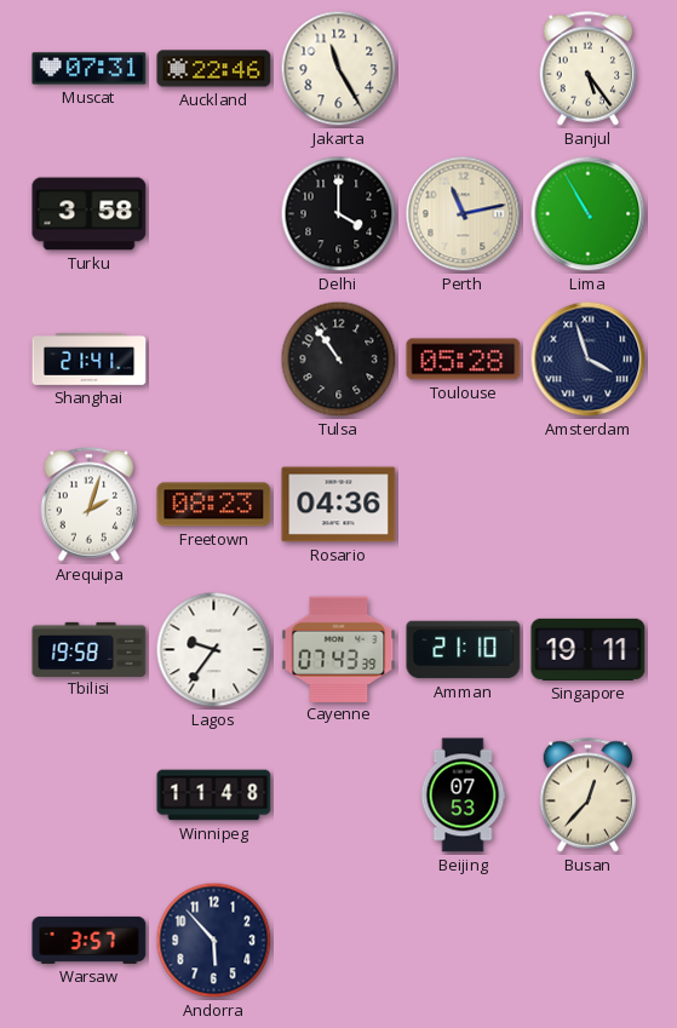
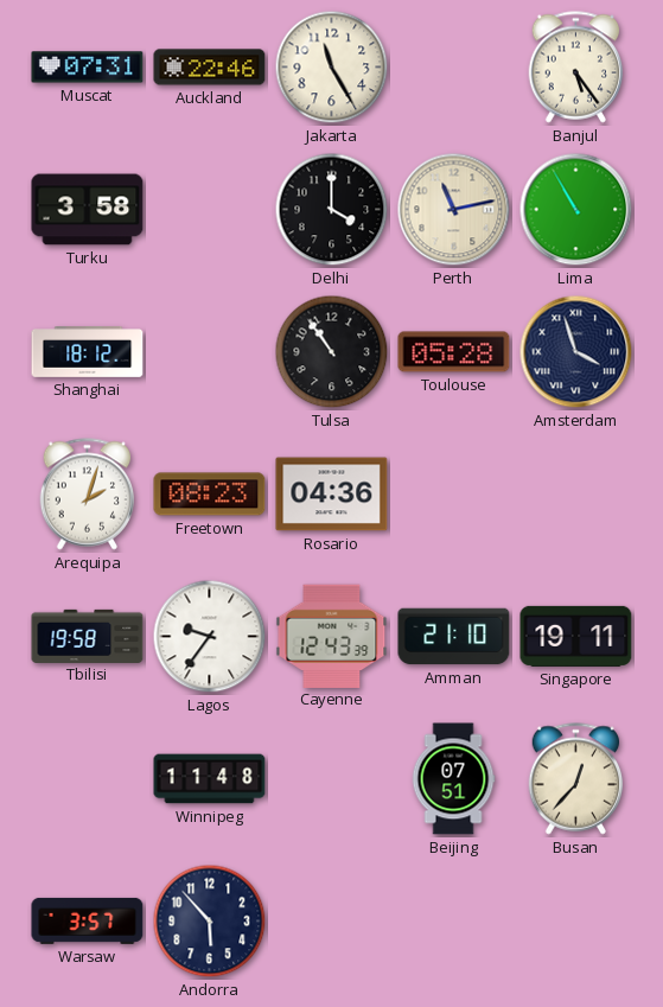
Shanghai: 21:41 -> 18:12
Cayenne: 07:43 -> 12:43
Beijing: 07:53 -> 07:51
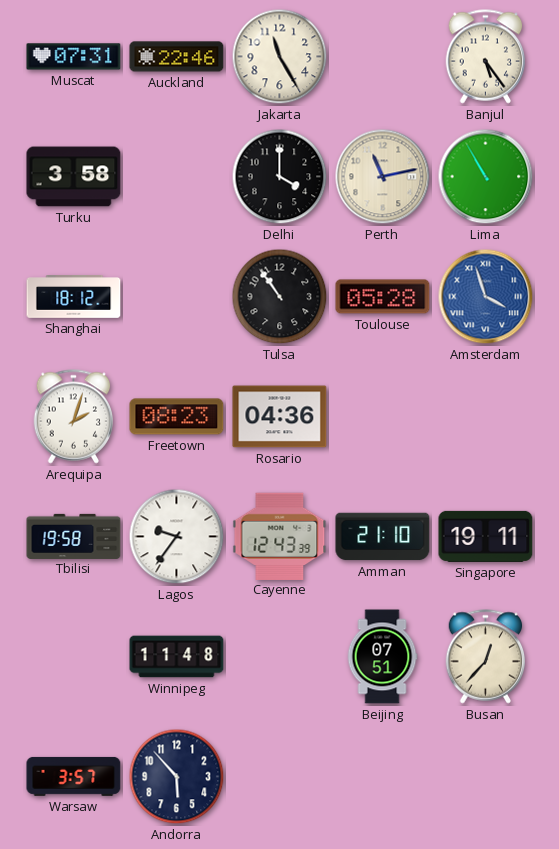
Amsterdam dial: navy -> blue
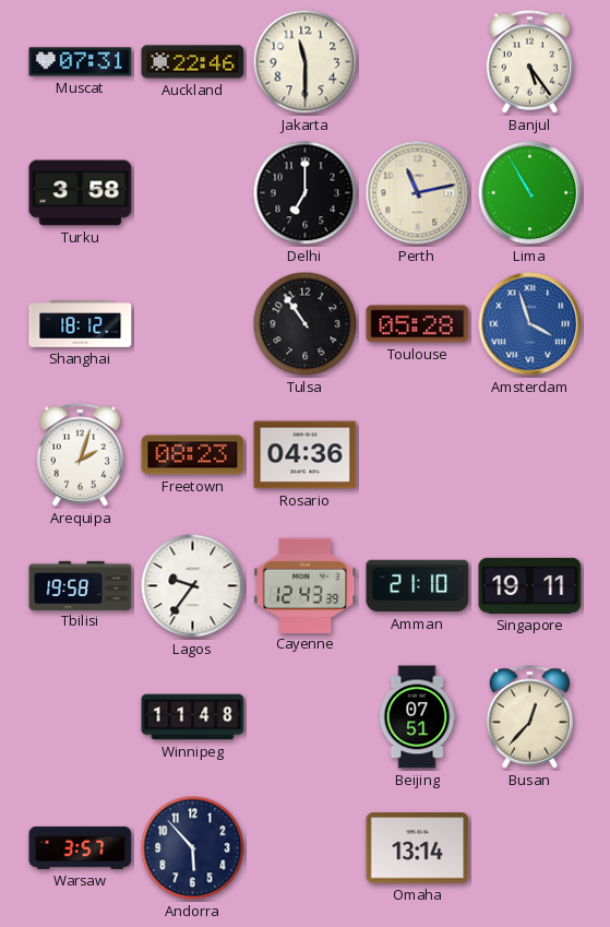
Jakarta: 11:25 -> 11:30
Delhi: 4:00 -> 7:00
Omaha: none -> 13:14
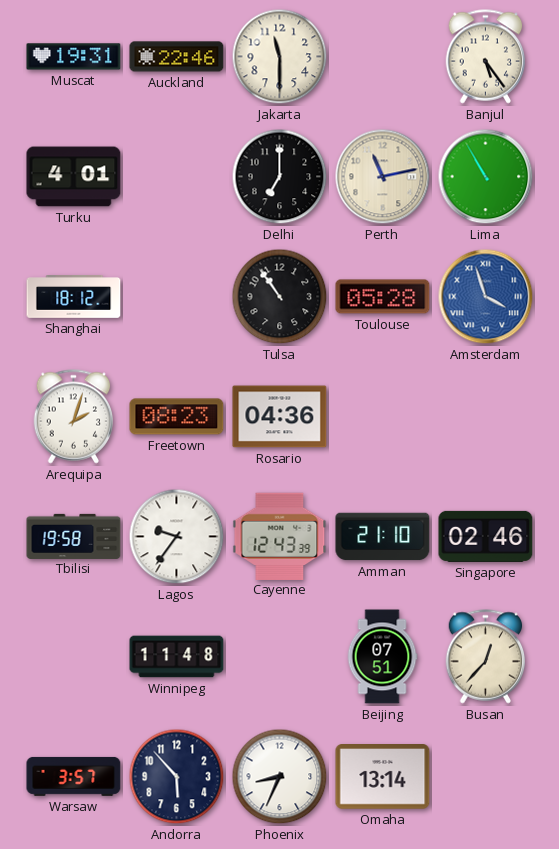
Muscat: 07:31 -> 19:31
Turku: 3:58 -> 4:01
Singapore: 19:11 -> 02:46
Phoenix: none -> 8:34
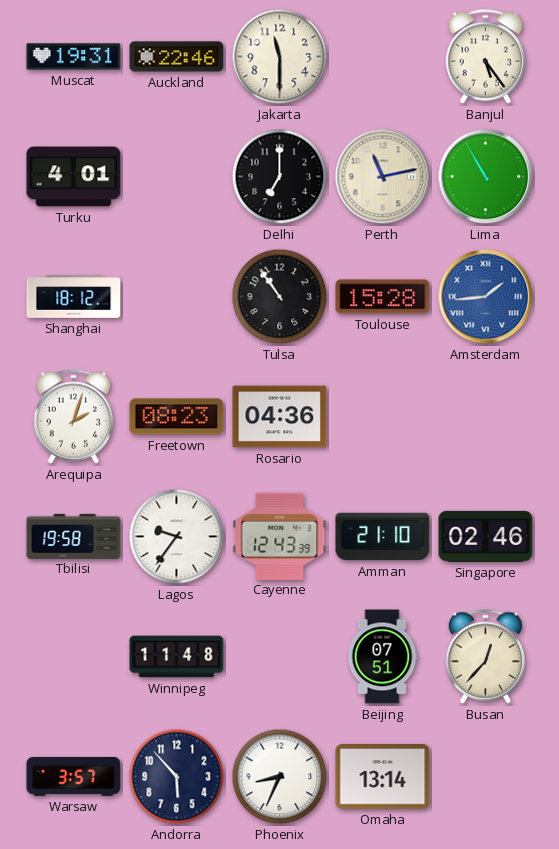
Toulouse: 05:28 -> 15:28
Amsterdam: 3:57 -> 1:44
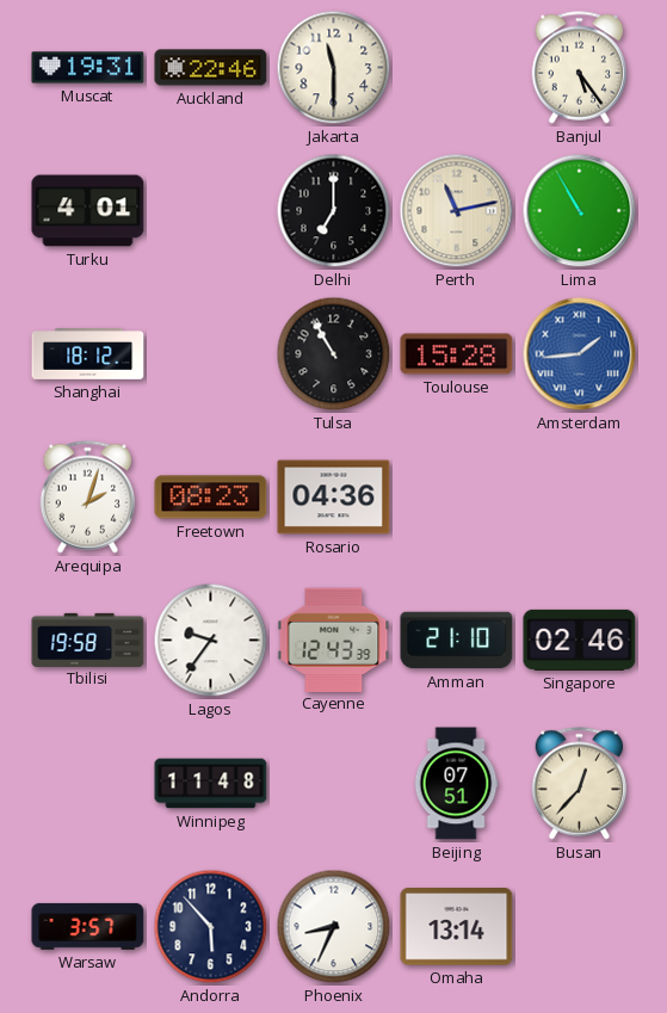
Tulsa: 10:54 -> 10:55
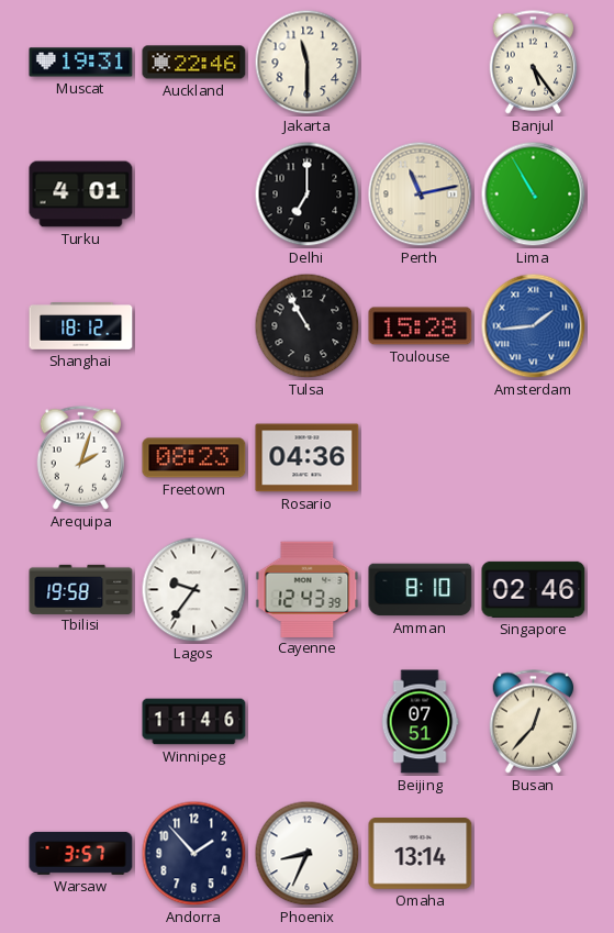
Amman: 21:10 -> 8:10
Winnipeg: 11:48 -> 11:46
Andorra: 5:53 -> 1:53
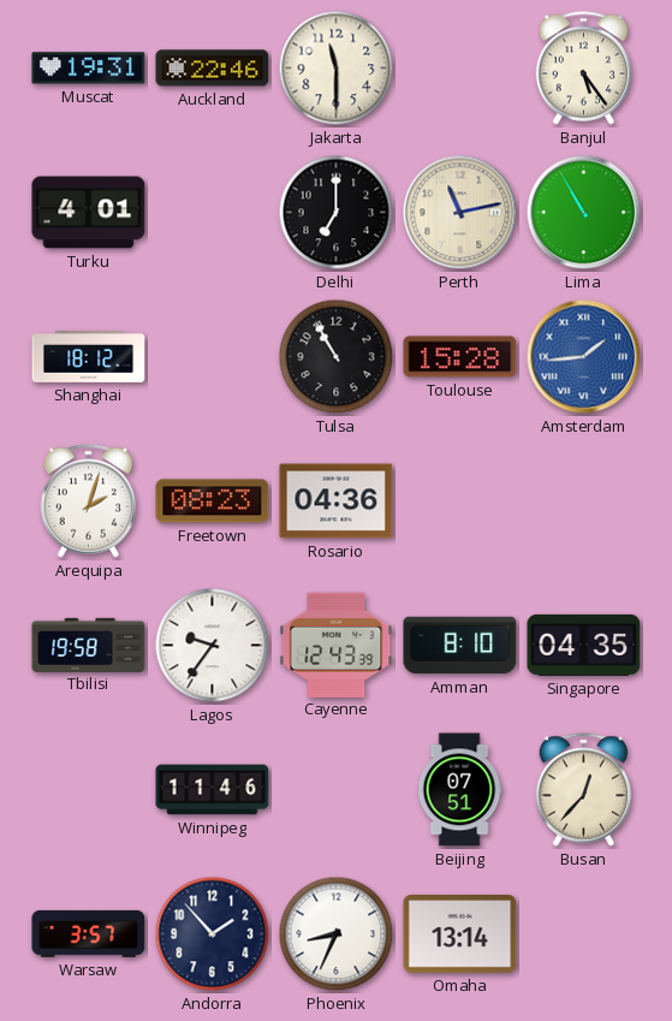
Singapore: 02:46 -> 04:35
